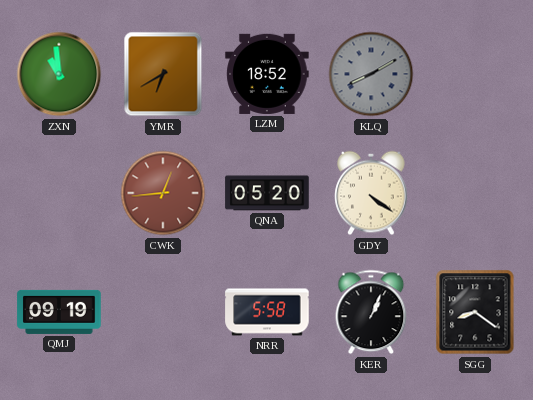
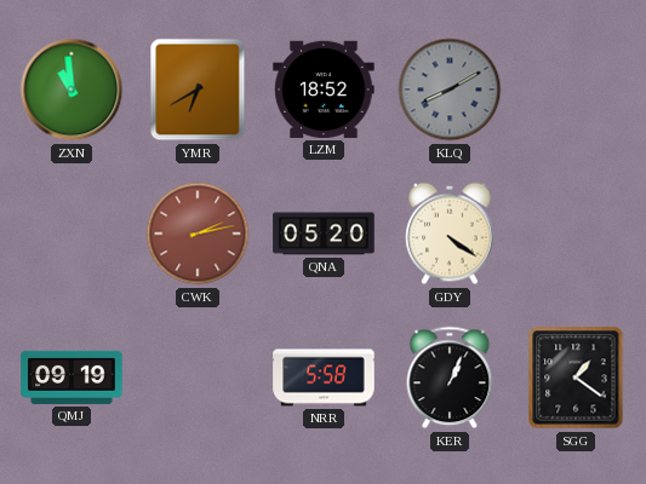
CWK: 12:44 -> 2:13
SGG: 8:21 -> 1:21
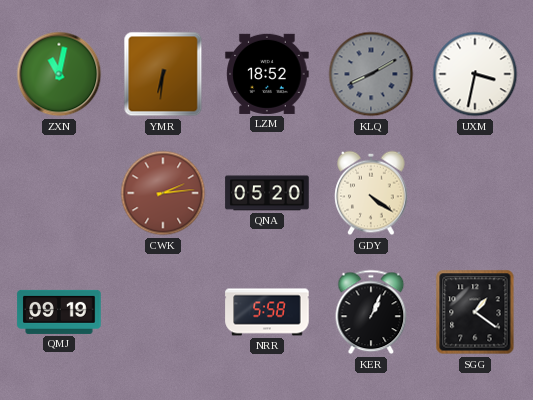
ZXN: 10:59 -> 11:02
YMR: 6:40 -> 6:31
UXM: none -> 3:32
CWK: 2:13 -> 2:14
